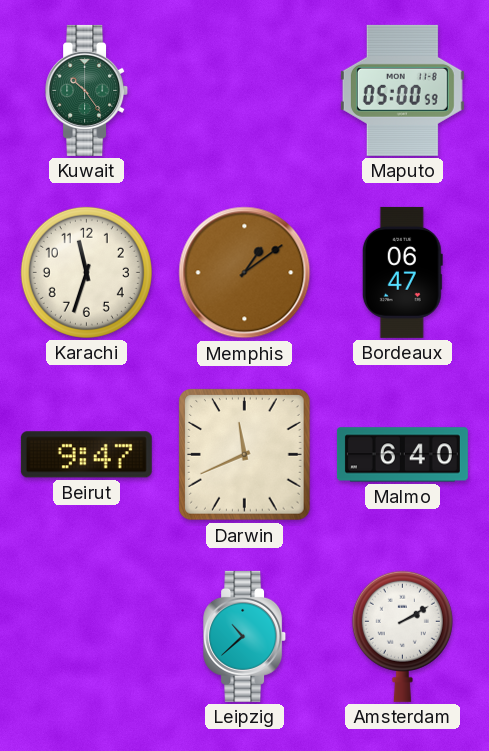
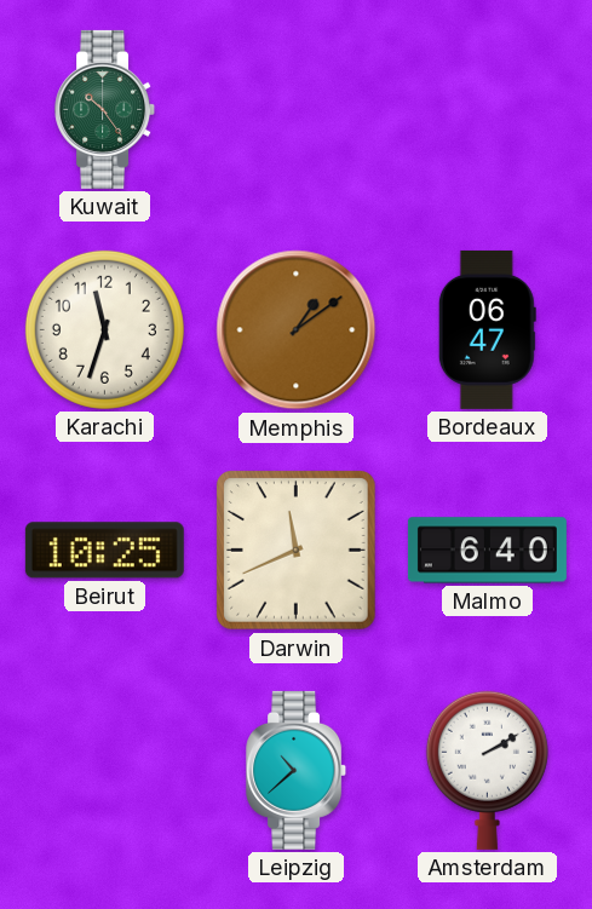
Maputo: 05:00 -> none
Beirut: 9:47 -> 10:25
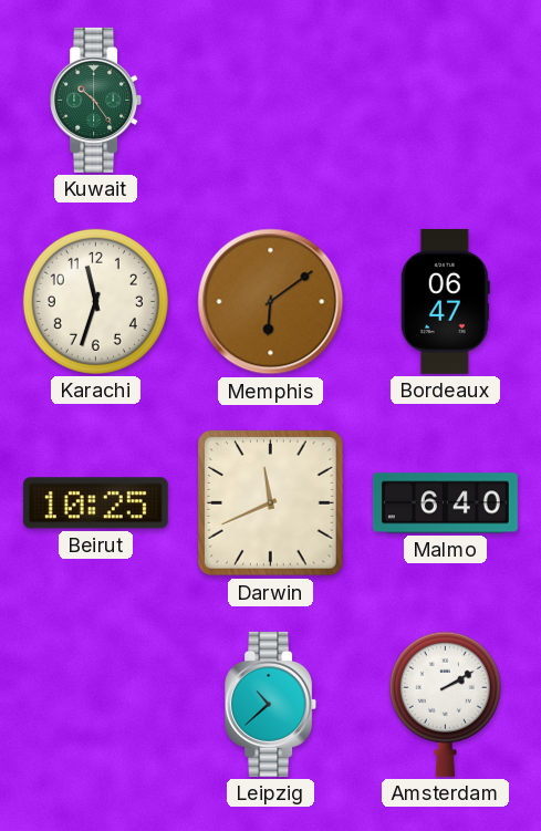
Memphis: 1:09 -> 6:09
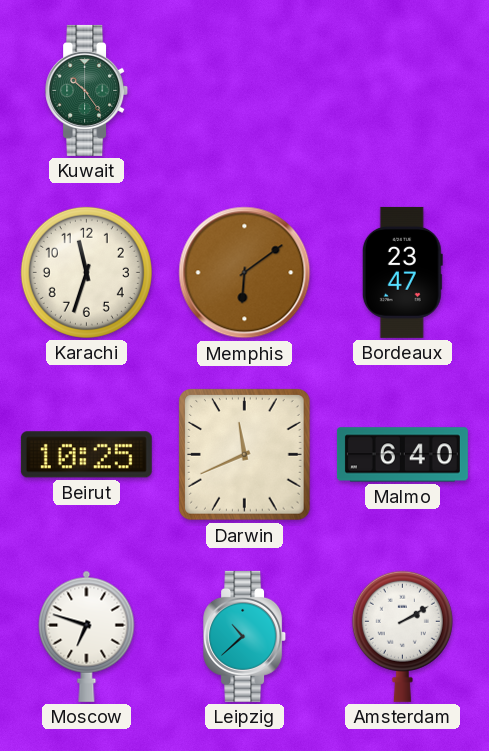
Bordeaux: 06:47 -> 23:47
Moscow: none -> 6:48
